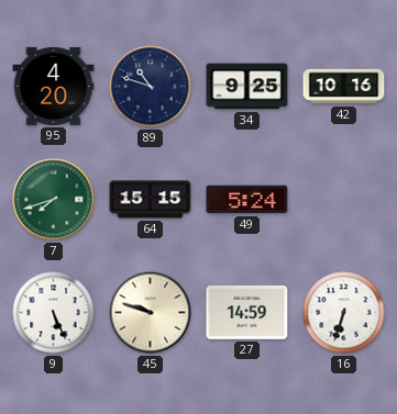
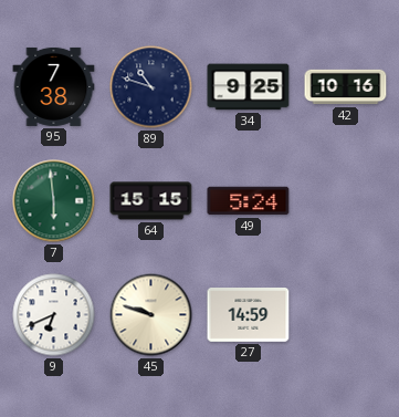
95: 4:20 -> 7:38
7: 7:42 -> 5:59
9: 5:26 -> 6:41
16: 6:33 -> none
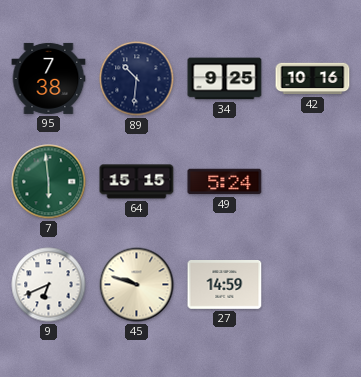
89: 10:48 -> 10:31
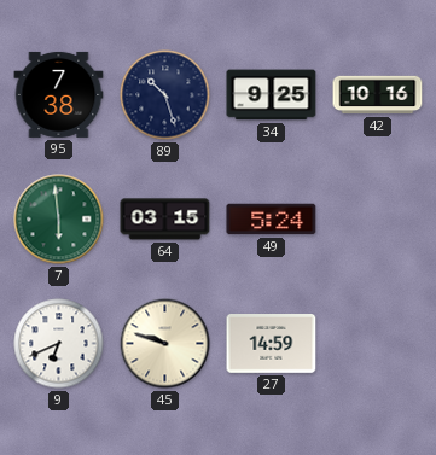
89: 10:31 -> 10:27
64: 15:15 -> 03:15
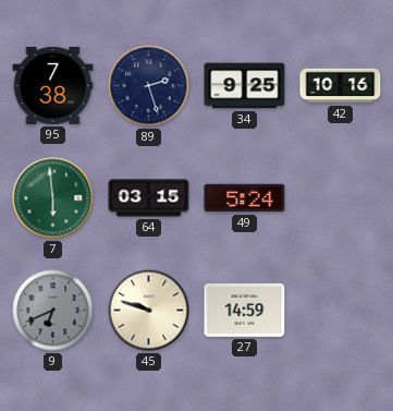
89: 10:27 -> 2:27
9 dial: white -> grey
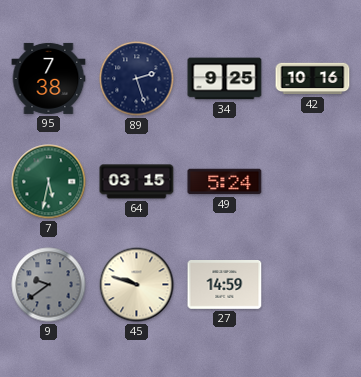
7: 5:59 -> 5:32
9: 6:41 -> 9:39
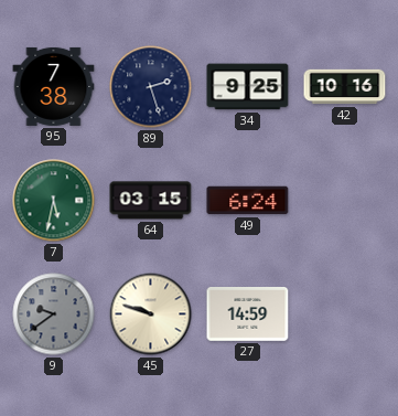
49: 5:24 -> 6:24
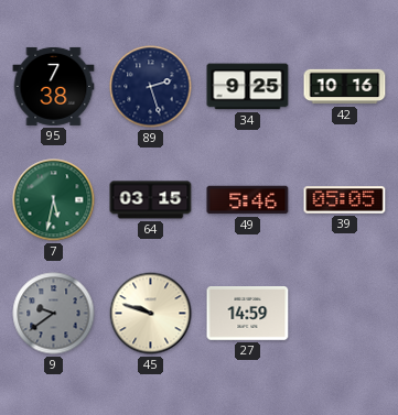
49: 6:24 -> 5:46
39: none -> 05:05
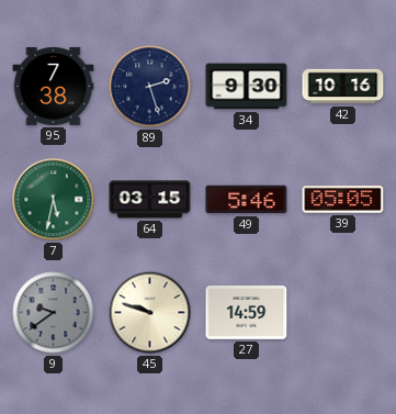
34: 9:25 -> 9:30
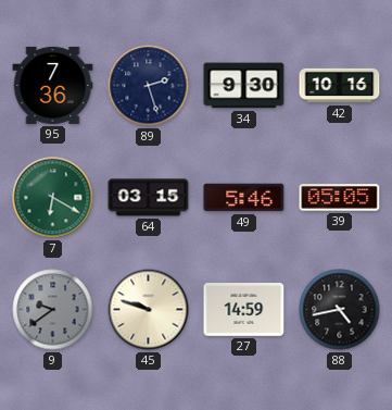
95: 7:38 -> 7:36
7: 5:32 -> 6:20
88: none -> 4:43
